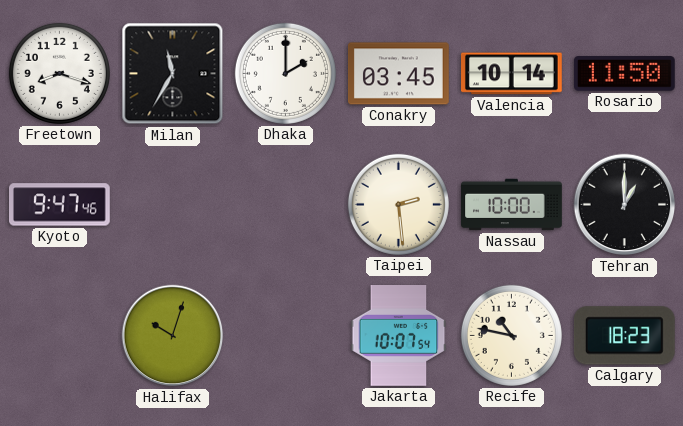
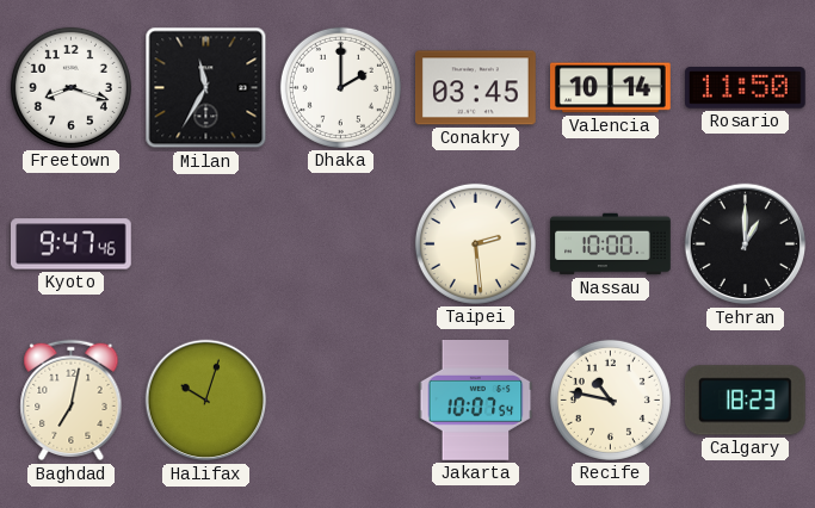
Baghdad: none -> 7:02
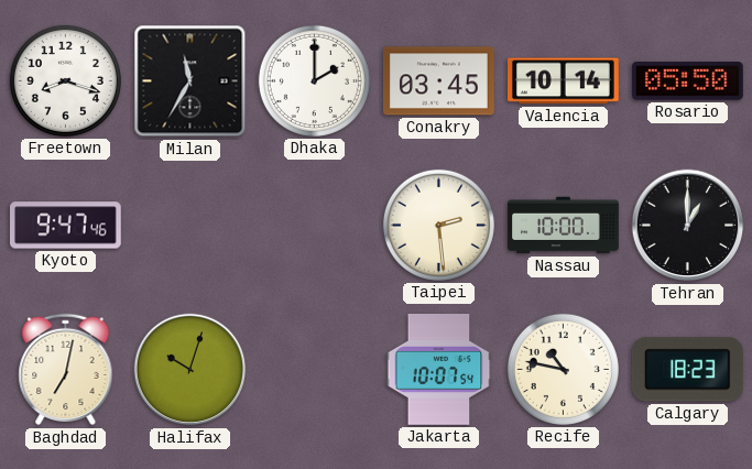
Rosario: 11:50 -> 05:50
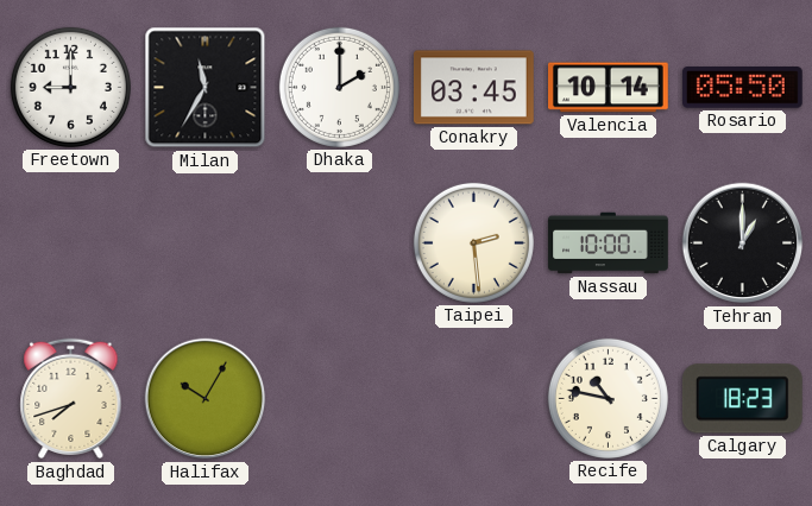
Freetown: 8:18 -> 9:00
Kyoto: 9:47 -> none
Baghdad: 7:02 -> 7:42
Halifax: 10:03 -> 10:05
Jakarta: 10:07 -> none
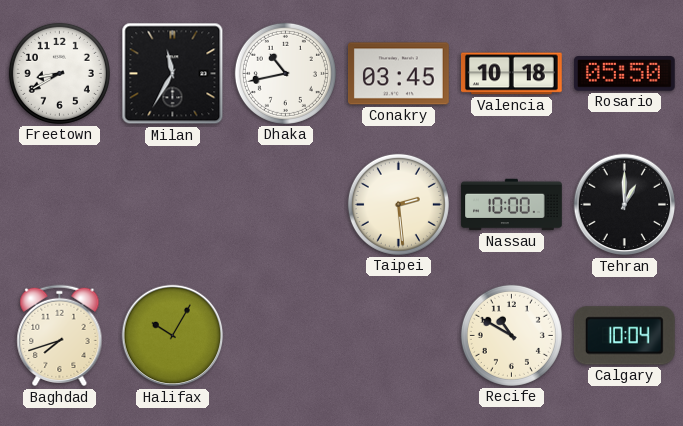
Freetown: 9:00 -> 8:40
Dhaka: 2:00 -> 10:43
Valencia: 10:14 -> 10:18
Recife: 10:47 -> 10:50
Calgary: 18:23 -> 10:04
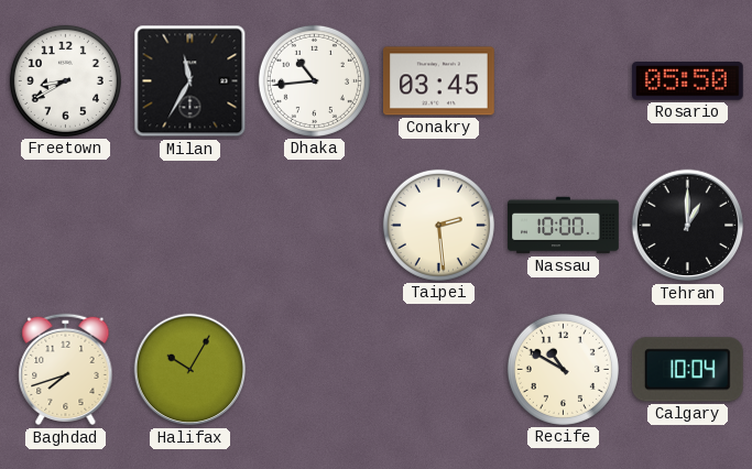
Dhaka: 10:43 -> 10:44
Valencia: 10:18 -> none
